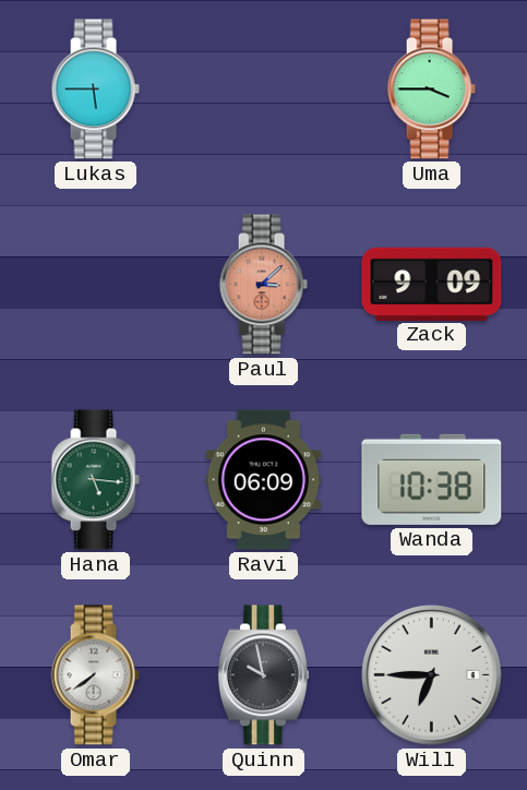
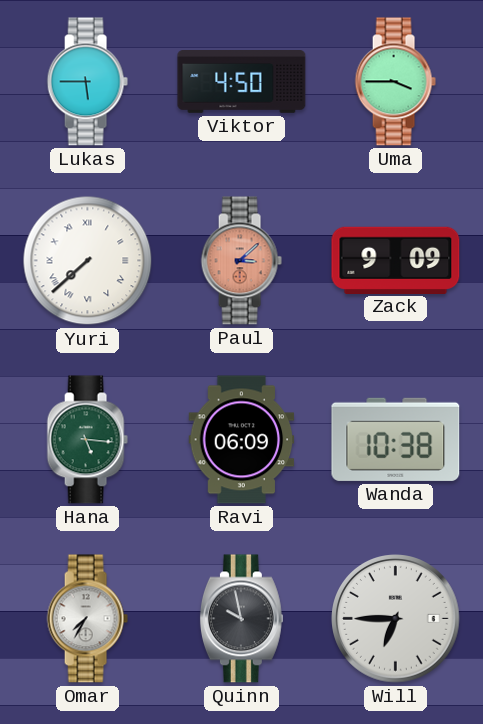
Viktor: none -> 4:50
Yuri: none -> 7:38
Omar: 7:39 -> 7:35
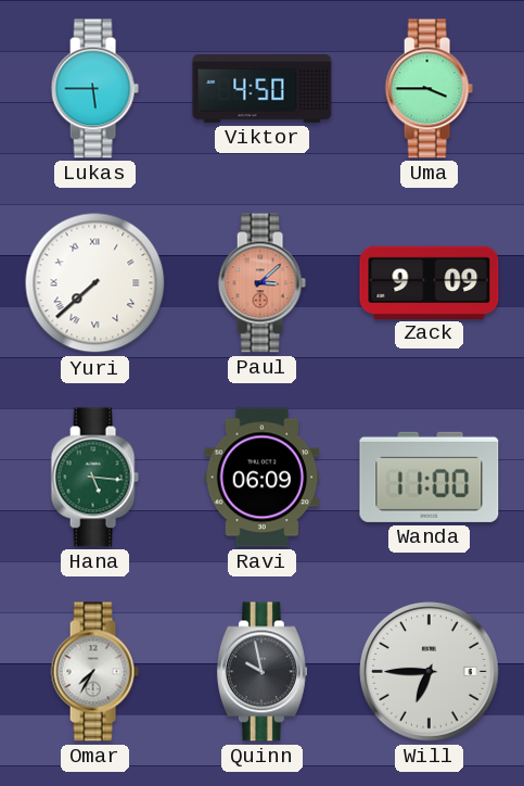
Wanda: 10:38 -> 11:00
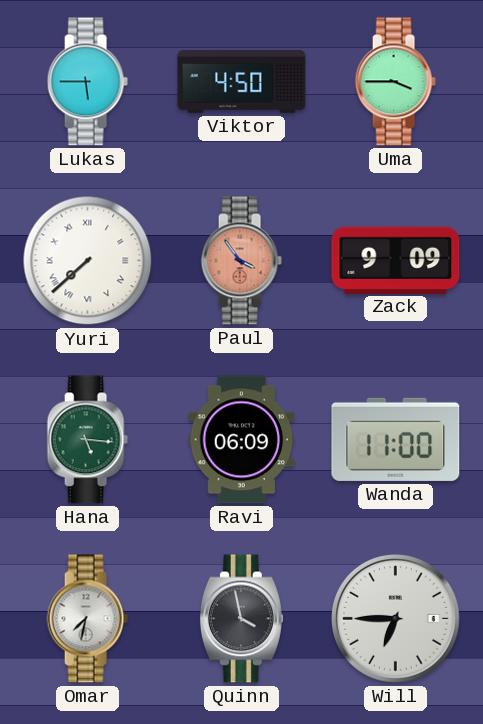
Paul: 3:08 -> 3:54
Omar: 7:35 -> 7:32
Quinn: 9:58 -> 3:58
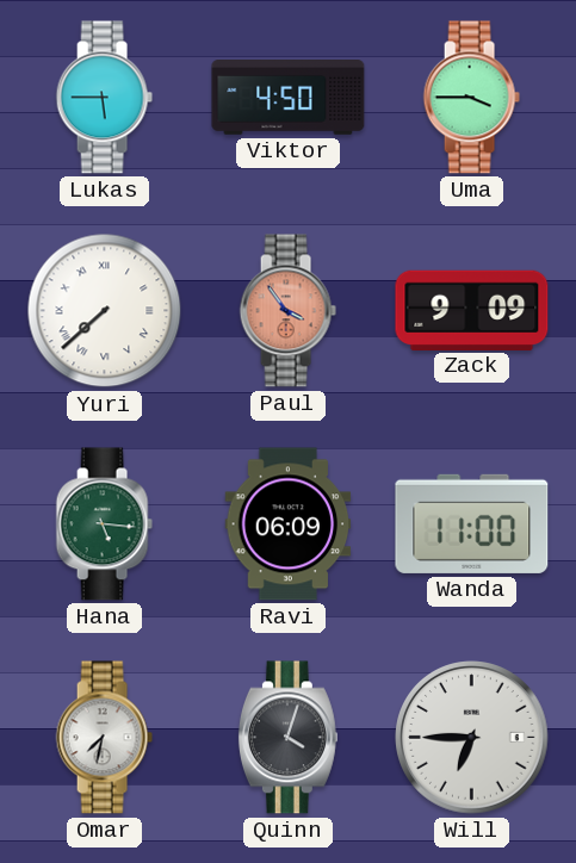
Quinn: 3:58 -> 4:03
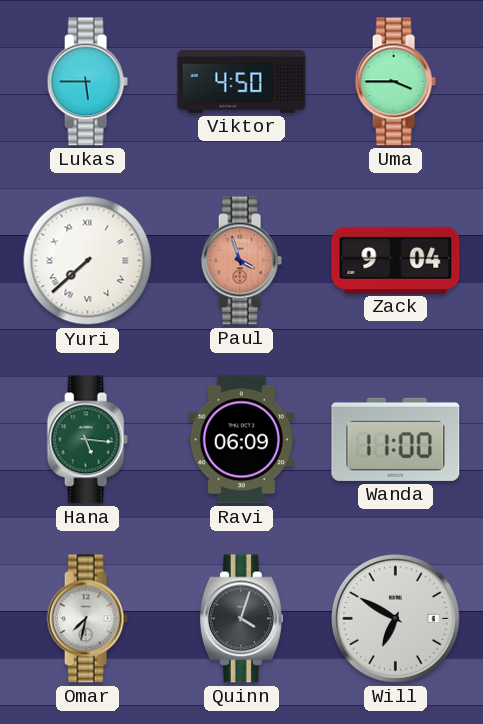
Paul: 3:54 -> 3:57
Zack: 9:09 -> 9:04
Will: 6:45 -> 6:50
